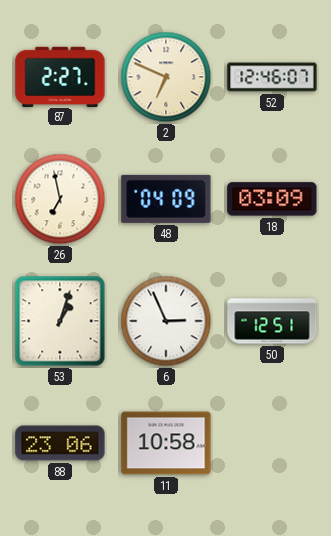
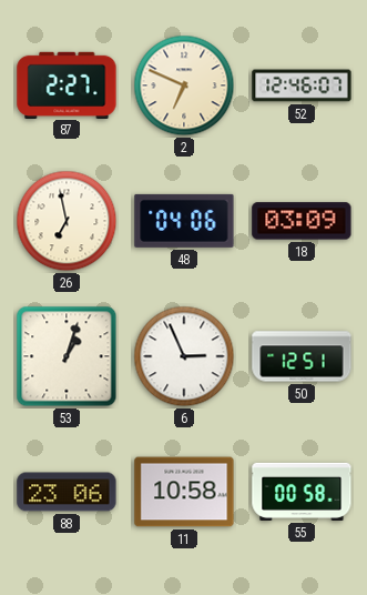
48: 04:09 -> 04:06
55: none -> 00:58
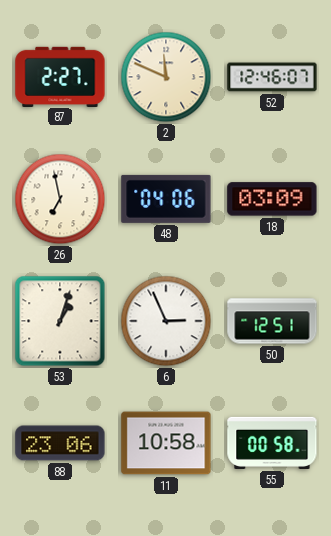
2: 6:49 -> 11:49
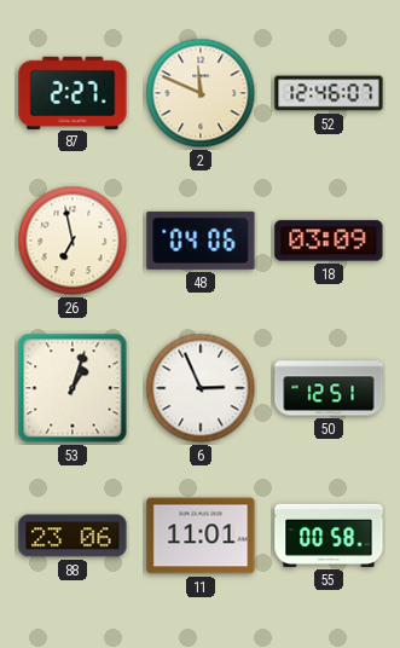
11: 10:58 -> 11:01
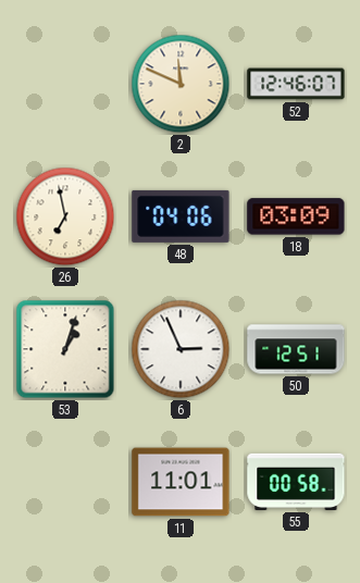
87: 2:27 -> none
88: 23:06 -> none
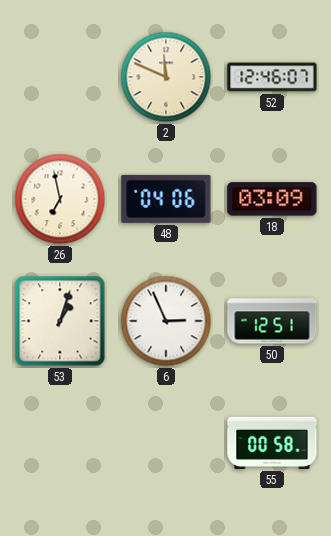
11: 11:01 -> none
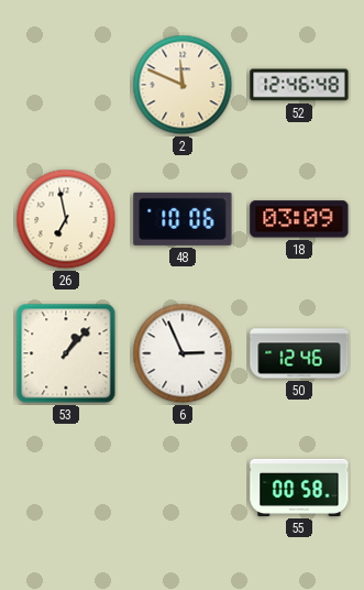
52: 12:46:07 -> 12:46:48
48: 04:06 -> 10:06
53: 1:03 -> 1:07
50: 12:51 -> 12:46
